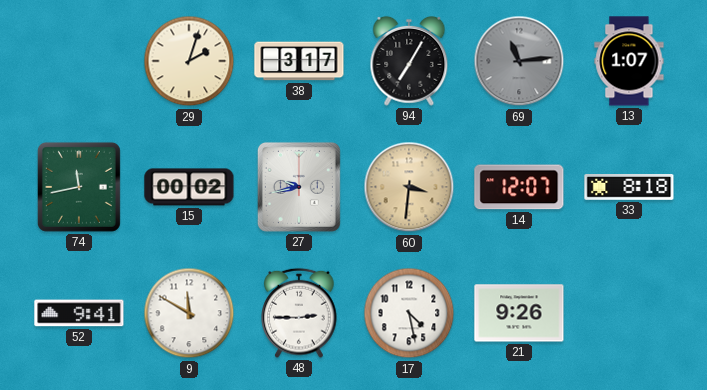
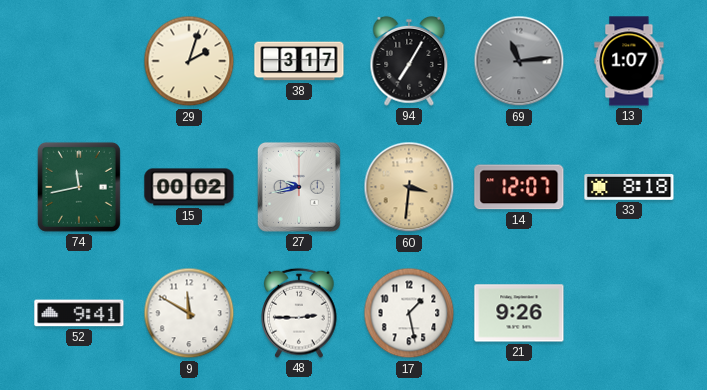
17: 4:28 -> 1:28
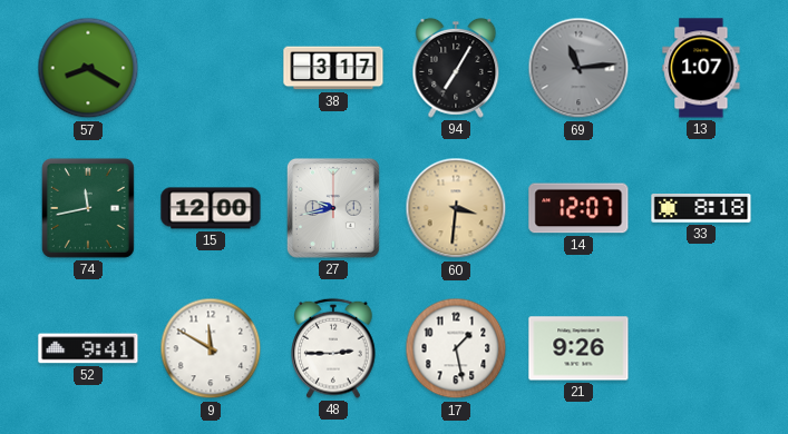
57: none -> 8:20
29: 2:03 -> none
15: 00:02 -> 12:00
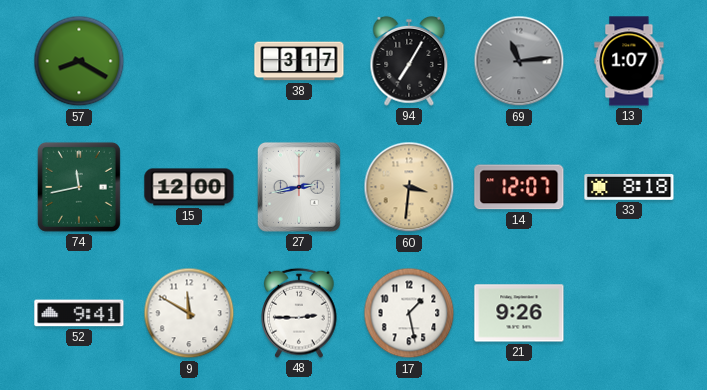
27: 9:43 -> 2:43
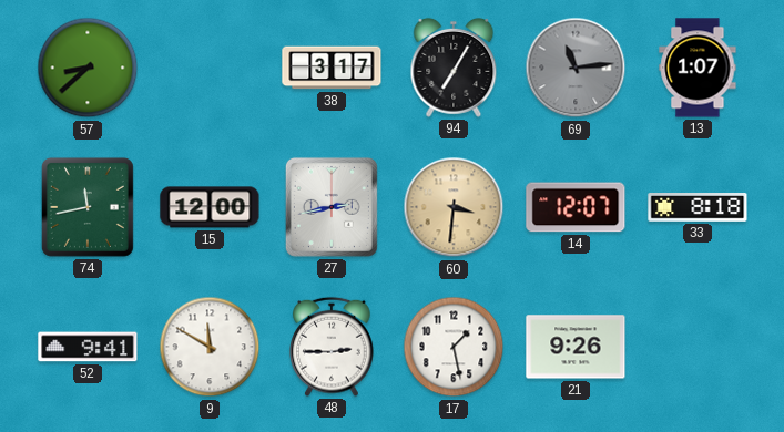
57: 8:20 -> 8:38
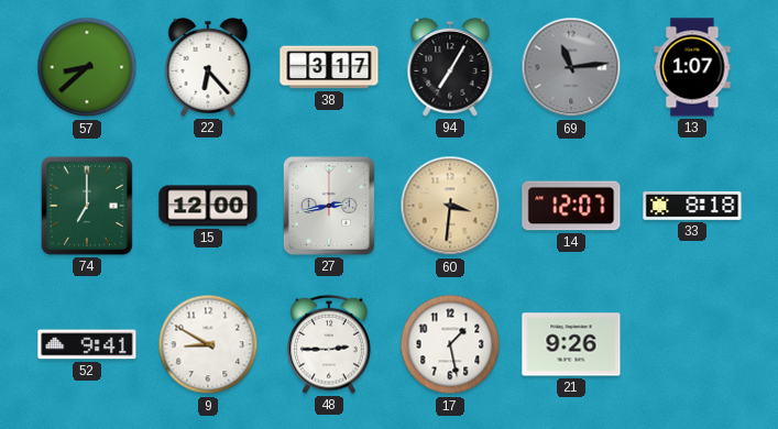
22: none -> 6:23
74: 11:43 -> 7:00
9: 11:50 -> 8:50
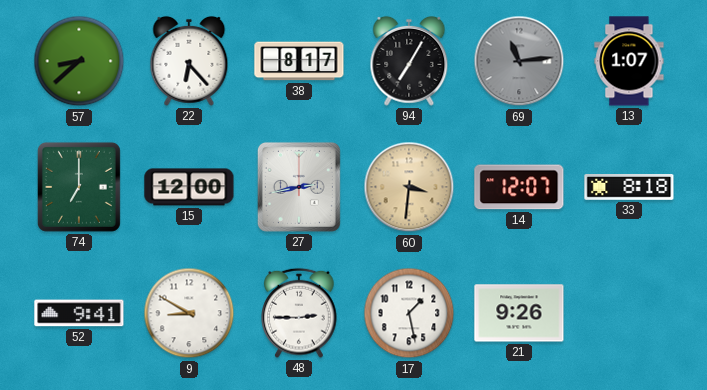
38: 3:17 -> 8:17
